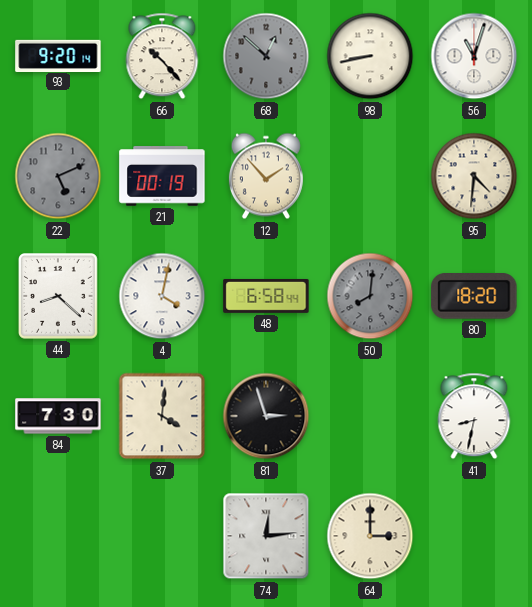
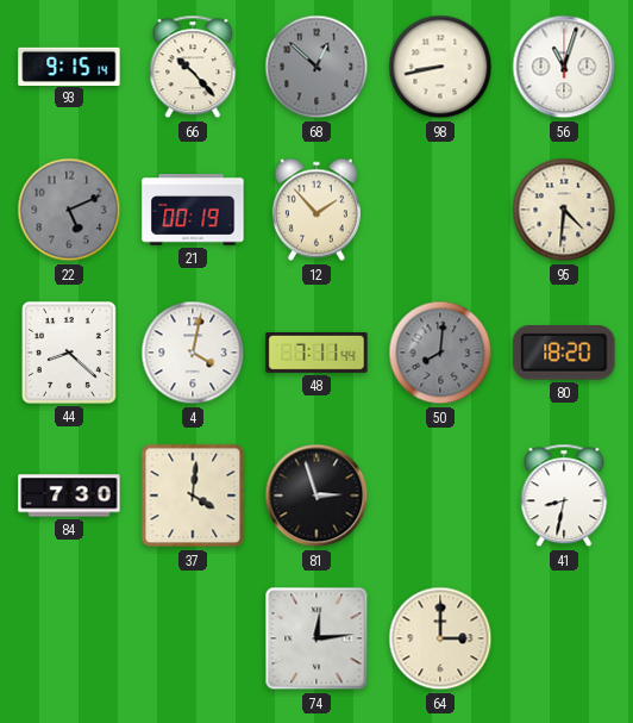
93: 9:20 -> 9:15
48: 6:58 -> 7:11
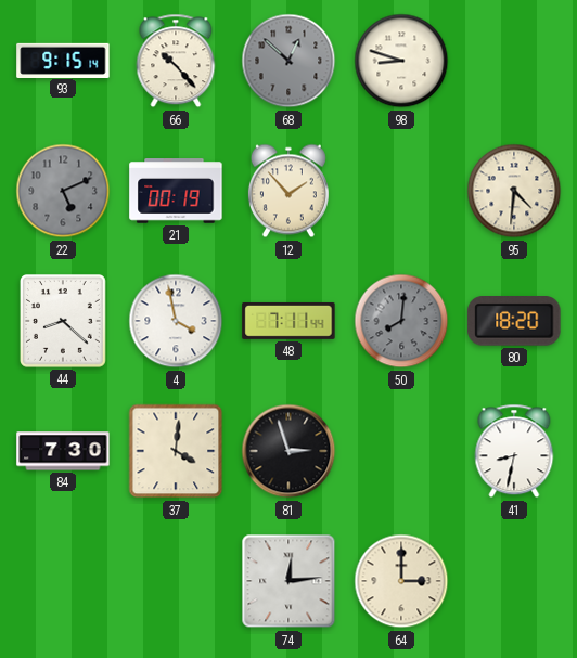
98: 8:43 -> 8:48
56: 11:03 -> none
4: 4:02 -> 3:58
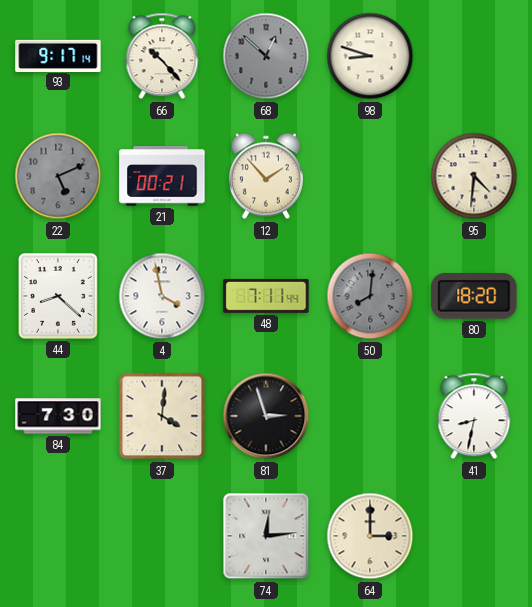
93: 9:15 -> 9:17
21: 00:19 -> 00:21
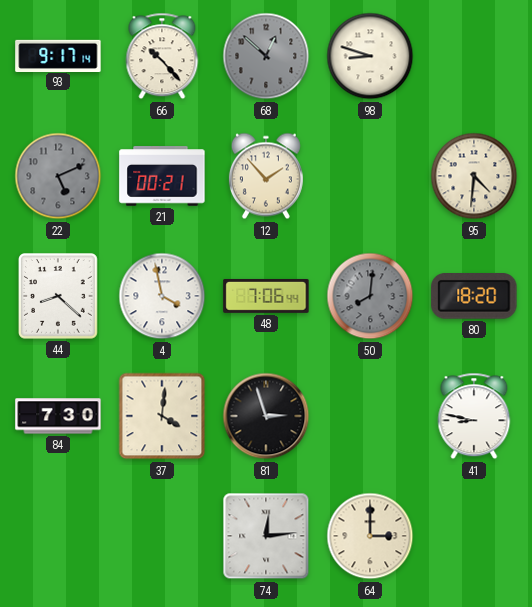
48: 7:11 -> 7:06
41: 8:32 -> 8:47
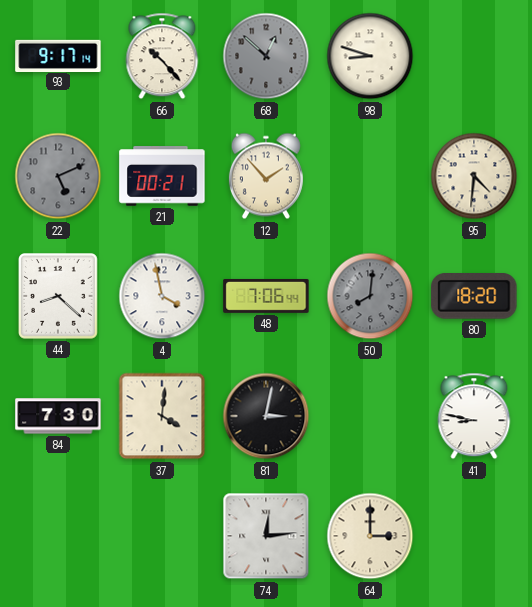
81: 2:57 -> 3:02
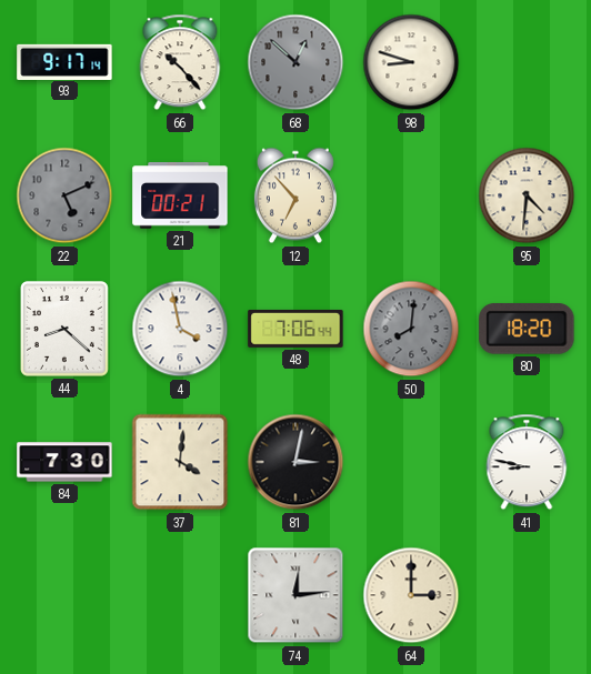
12: 1:53 -> 6:53
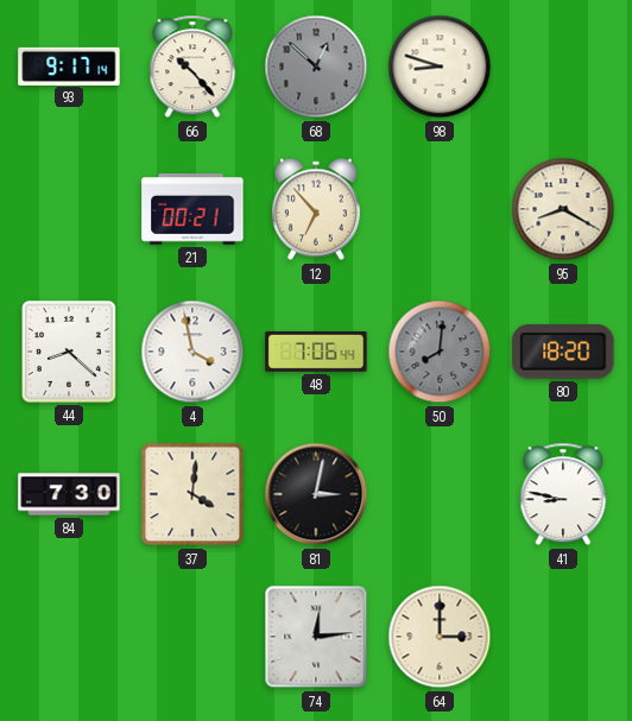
22: 5:11 -> none
95: 4:31 -> 8:20
